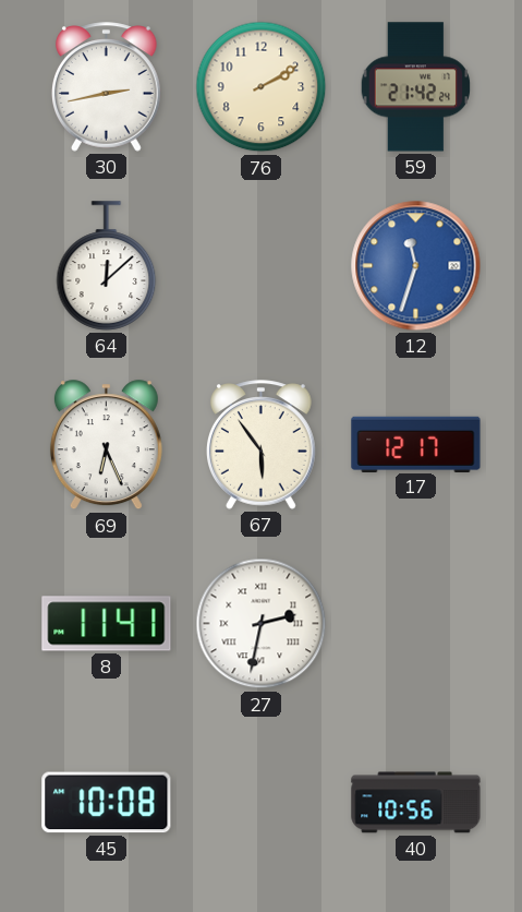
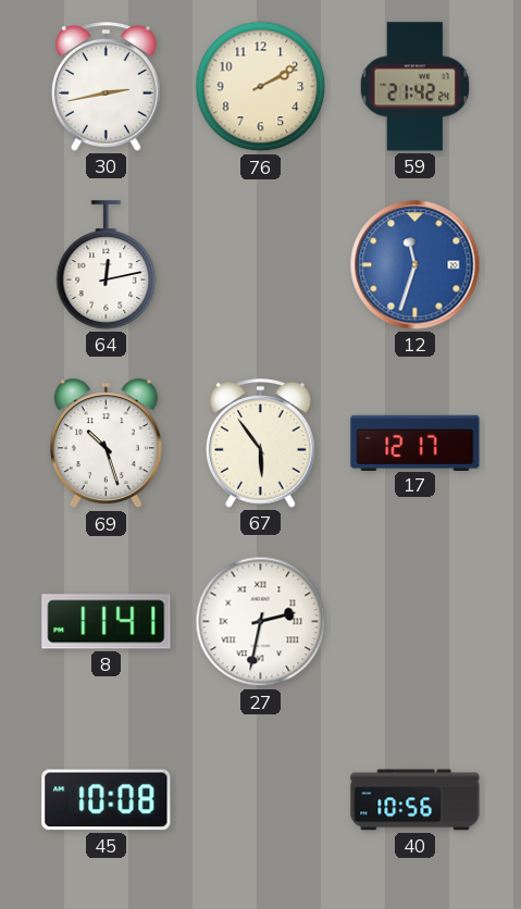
64: 12:08 -> 12:13
69: 6:26 -> 10:27
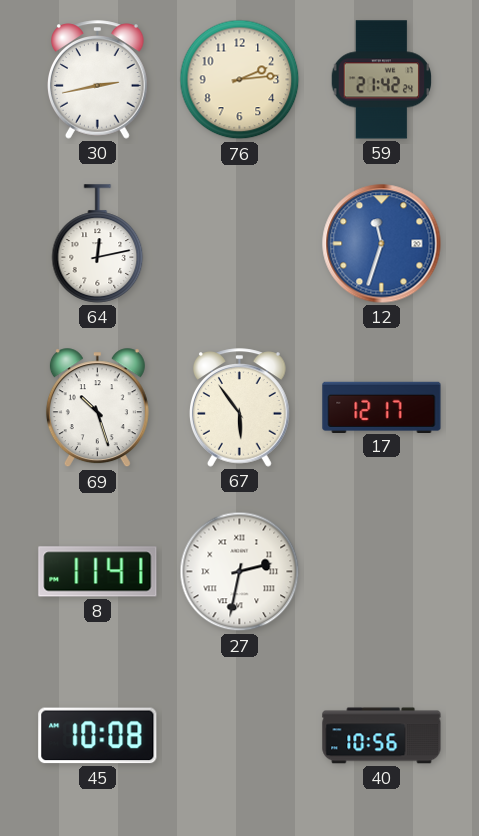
76: 2:10 -> 2:14
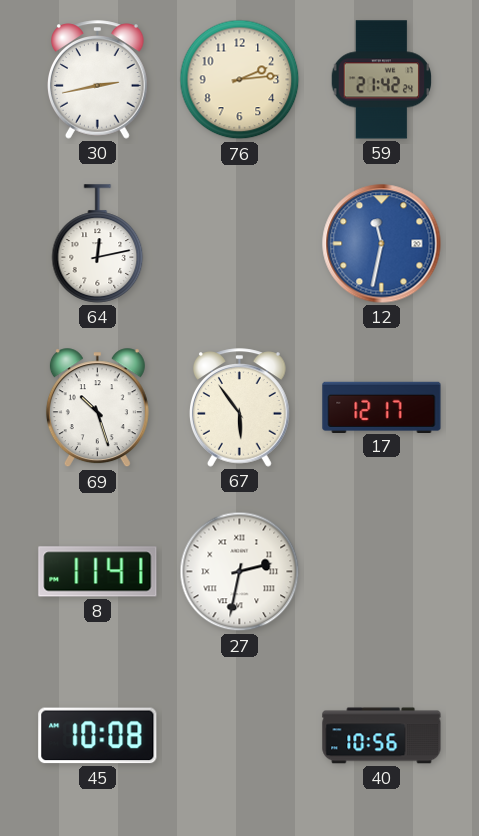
12: 11:33 -> 11:32
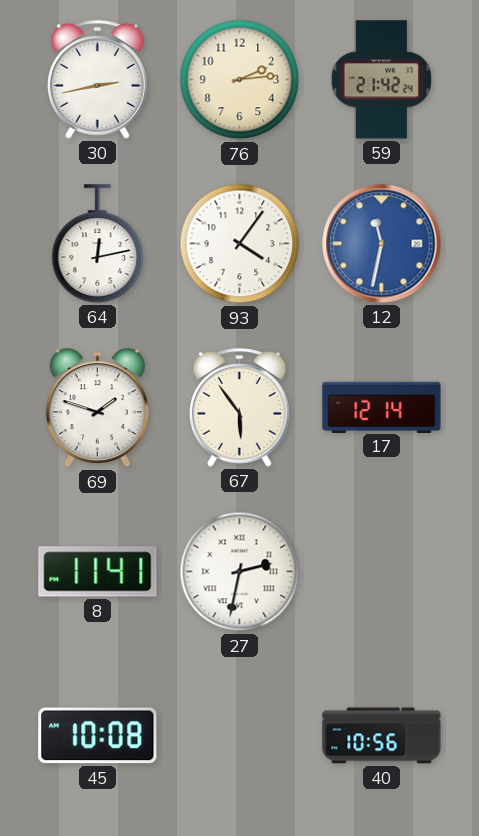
93: none -> 4:06
69: 10:27 -> 1:48
17: 12:17 -> 12:14
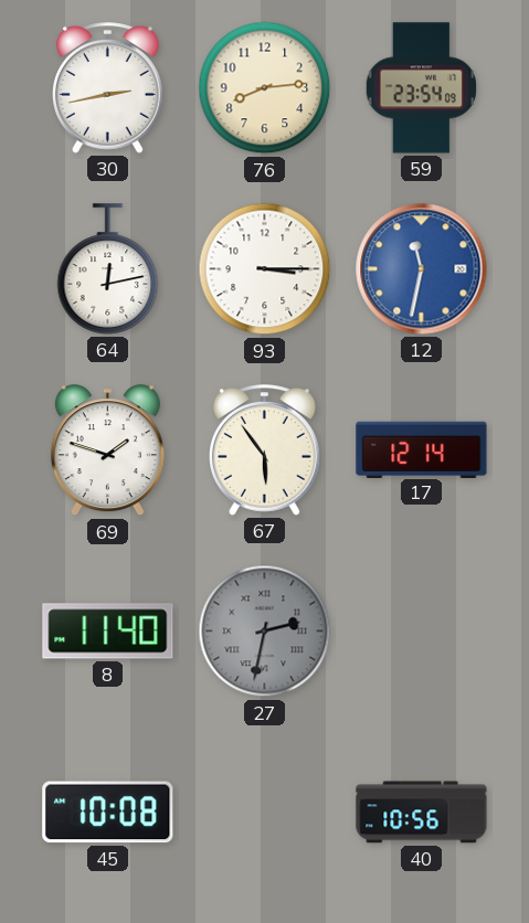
76: 2:14 -> 8:14
59: 21:42 -> 23:54
93: 4:06 -> 3:15
8: 11:41 -> 11:40
27 dial: white -> grey
